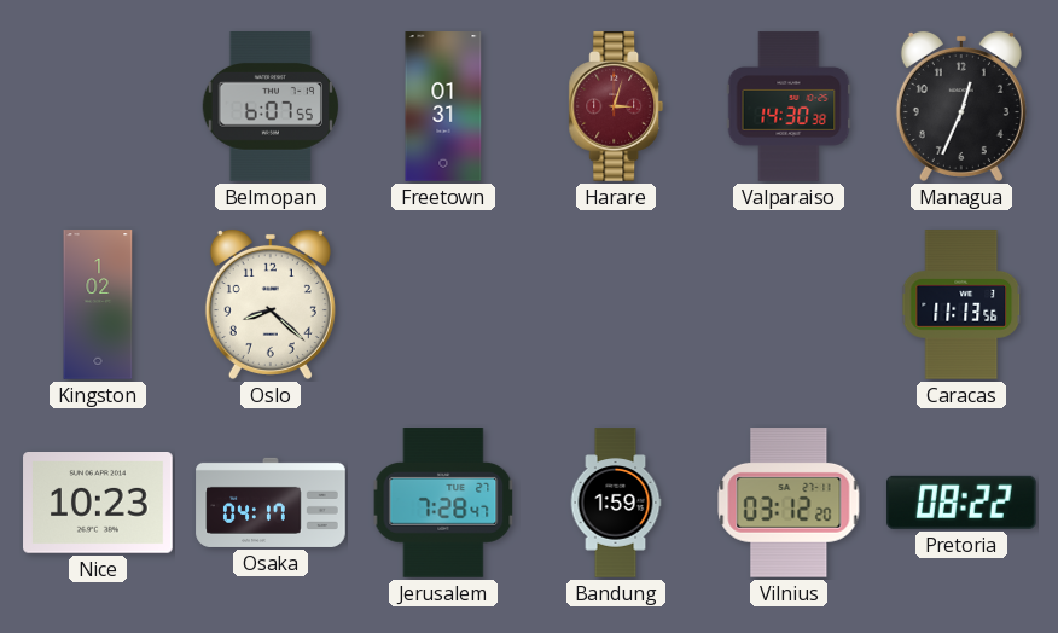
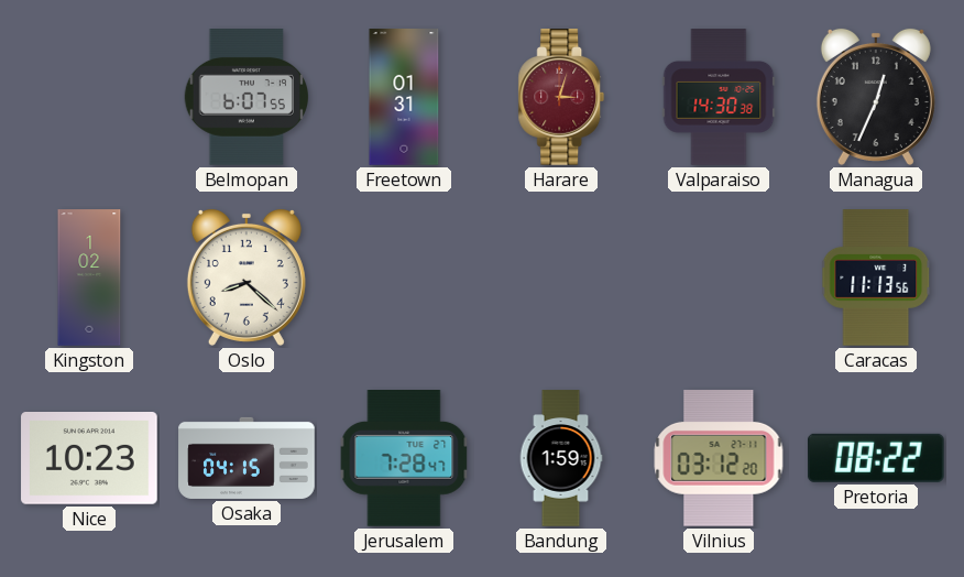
Osaka: 04:17 -> 04:15
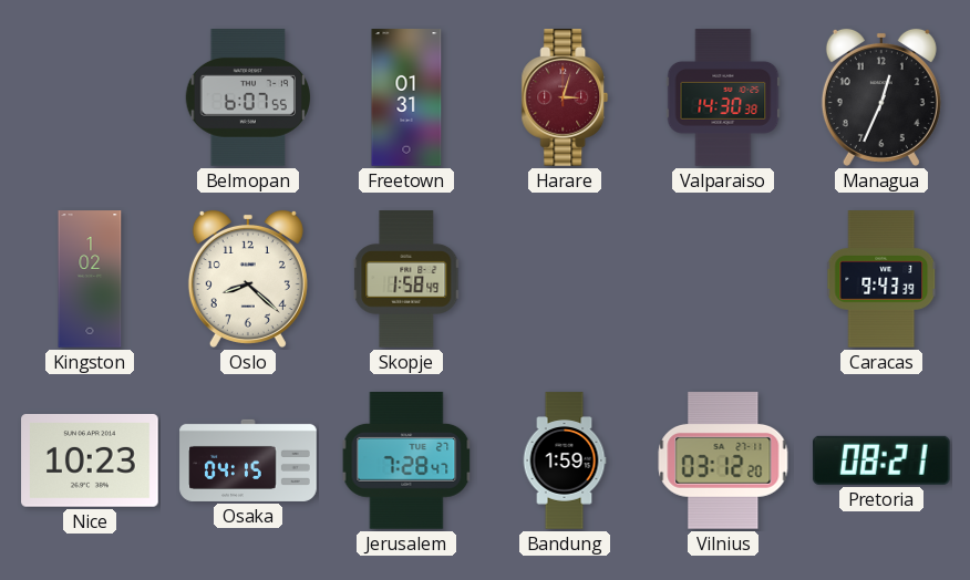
Skopje: none -> 1:58
Caracas: 11:13 -> 9:43
Pretoria: 08:22 -> 08:21
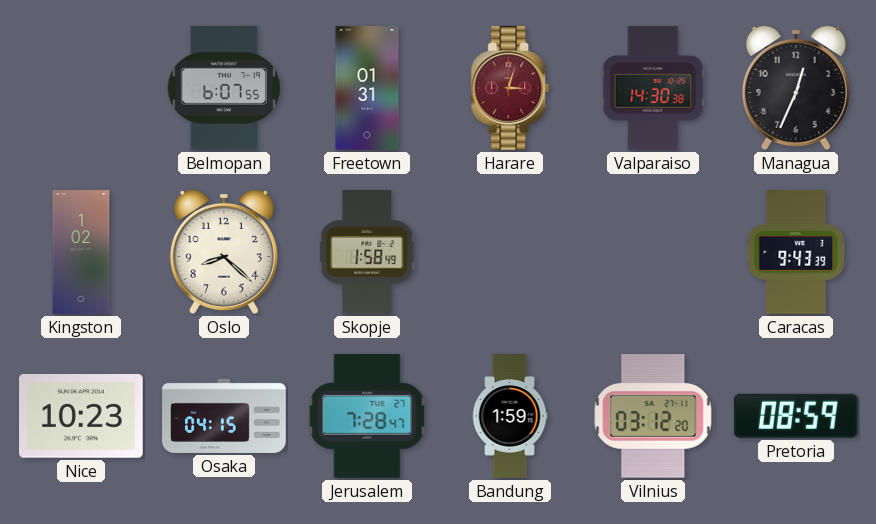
Pretoria: 08:21 -> 08:59
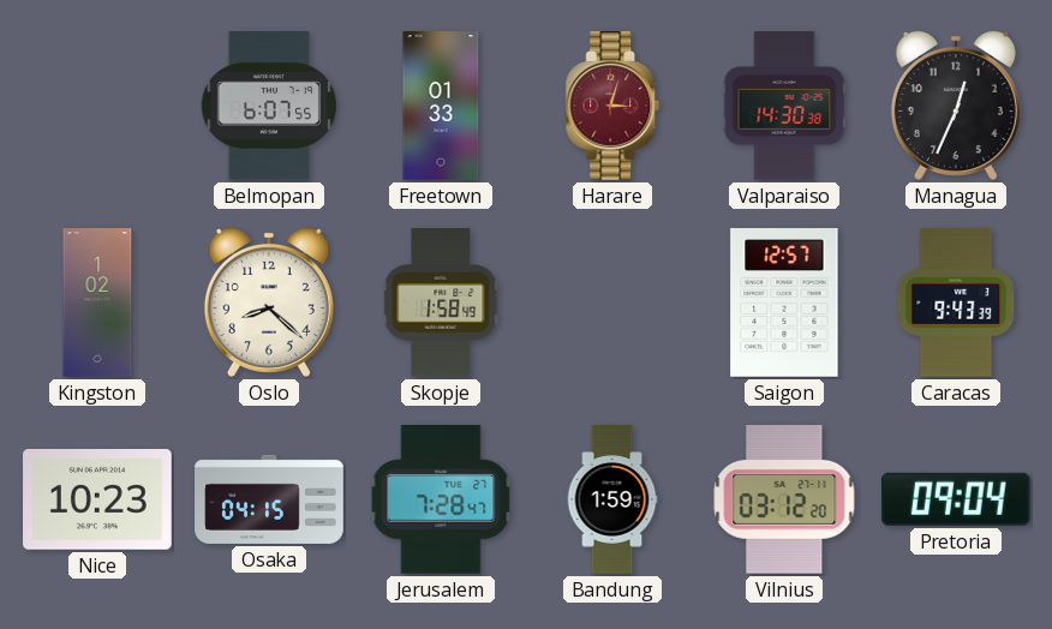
Freetown: 01:31 -> 01:33
Saigon: none -> 12:57
Pretoria: 08:59 -> 09:04
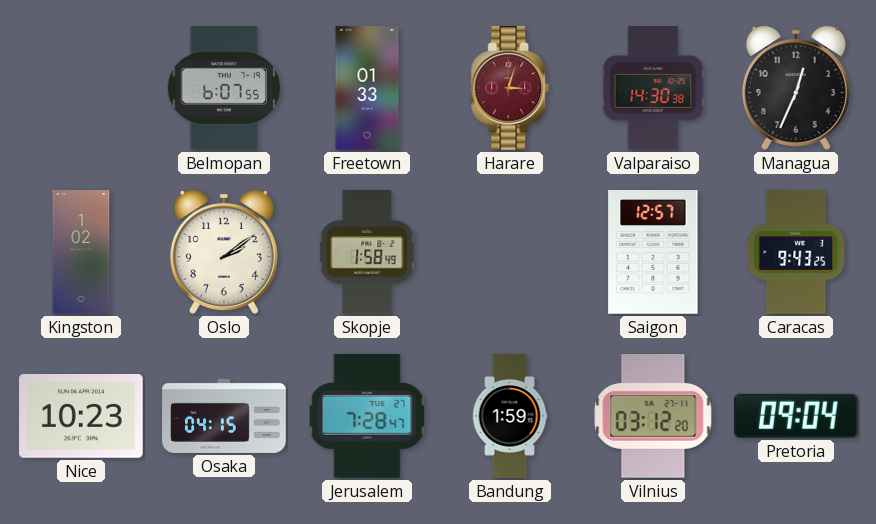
Oslo: 8:22 -> 2:09
Caracas: 9:43:39 -> 9:43:25
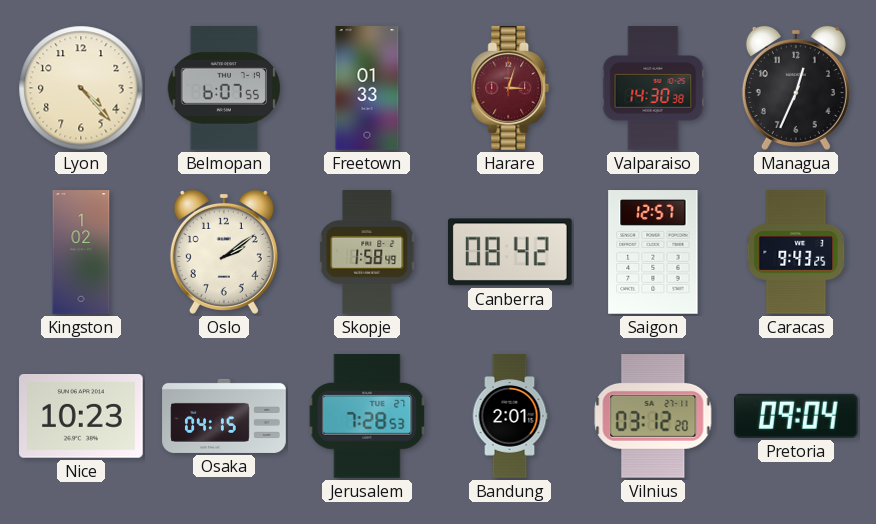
Lyon: none -> 4:23
Canberra: none -> 08:42
Jerusalem: 7:28:47 -> 7:28:53
Bandung: 1:59 -> 2:01
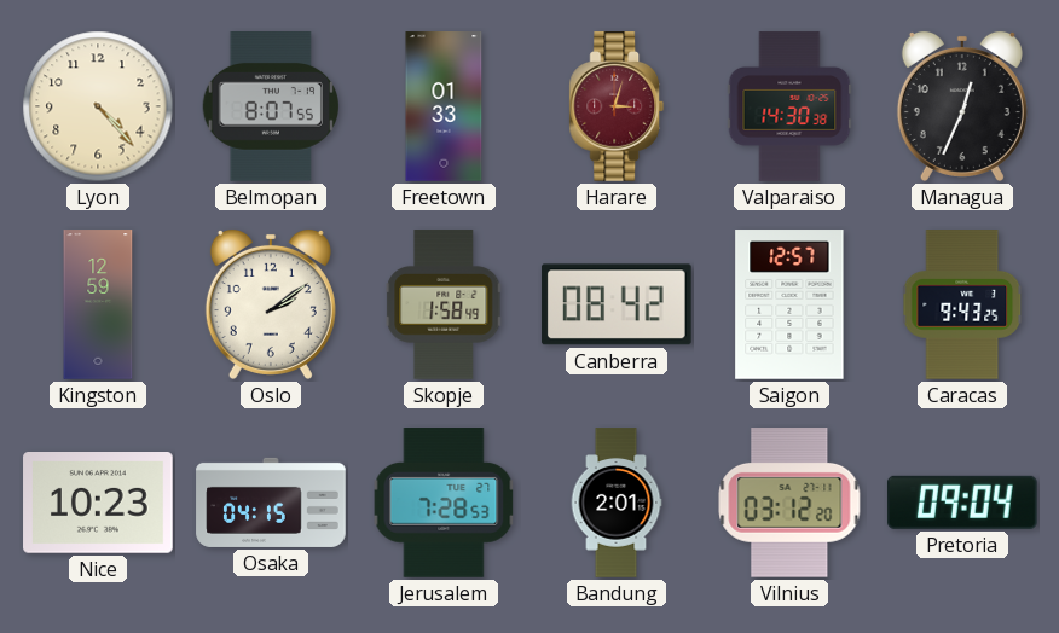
Belmopan: 6:07 -> 8:07
Kingston: 1:02 -> 12:59
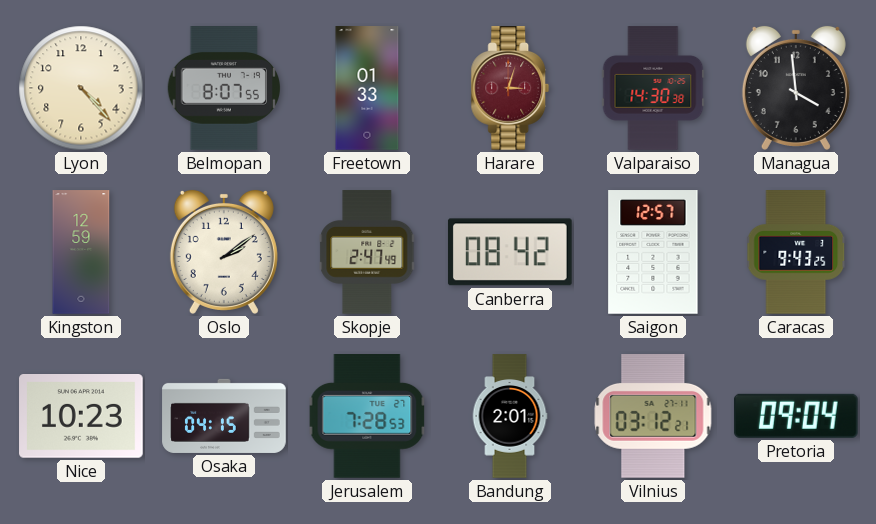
Managua: 12:34 -> 3:59
Skopje: 1:58 -> 2:47
Vilnius: 03:12:20 -> 03:12:21
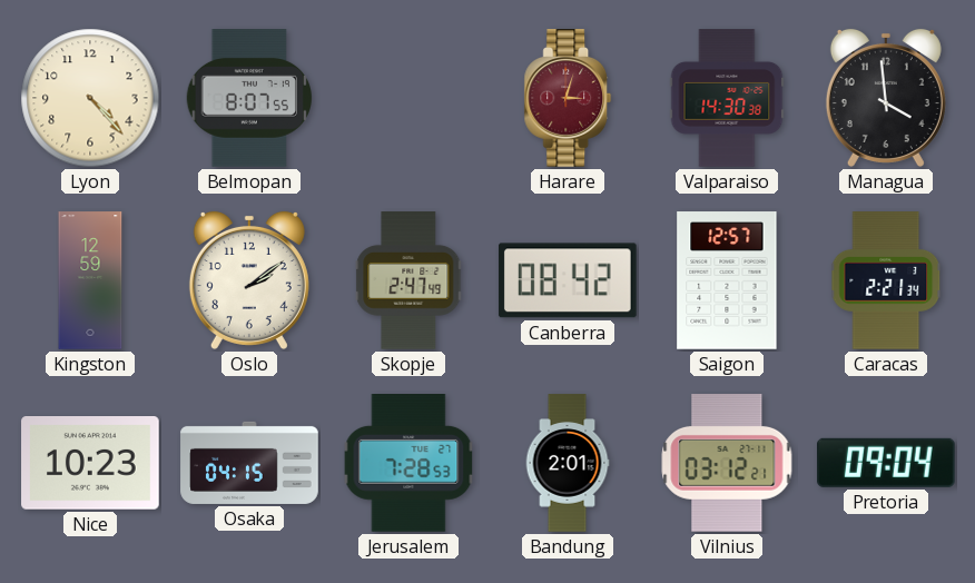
Freetown: 01:33 -> none
Caracas: 9:43 -> 2:21
